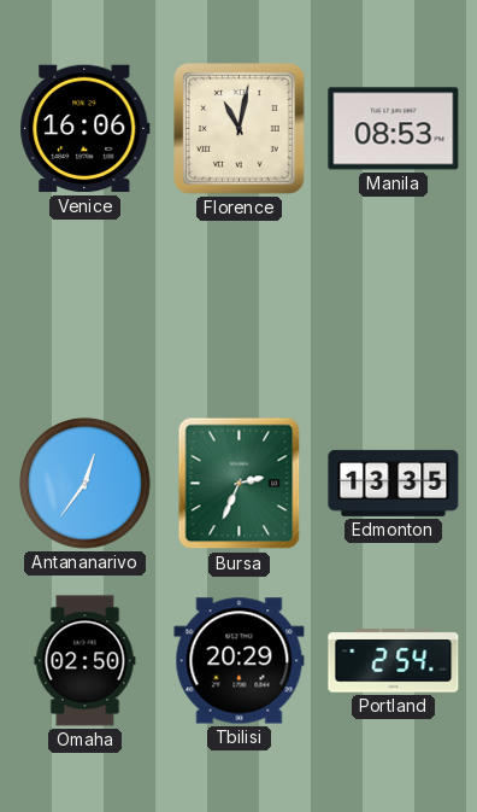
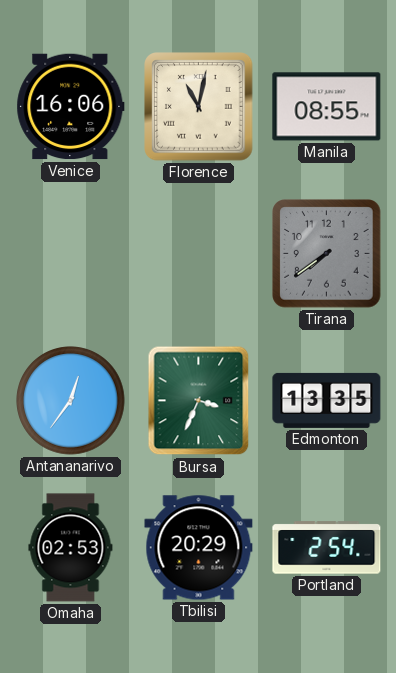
Manila: 08:53 -> 08:55
Tirana: none -> 7:39
Bursa: 2:34 -> 3:34
Omaha: 02:50 -> 02:53
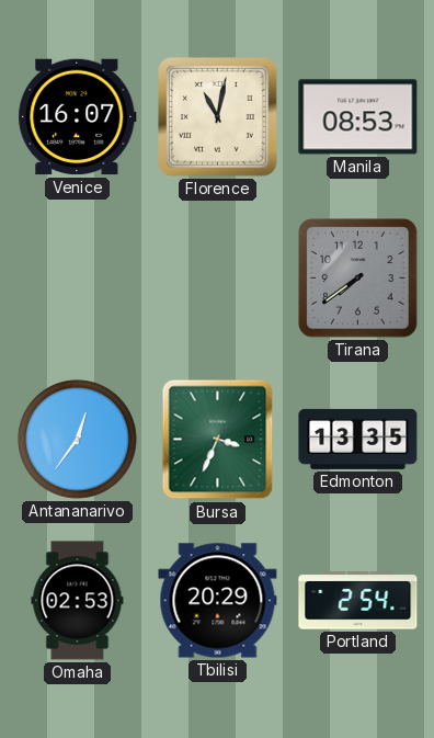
Venice: 16:06 -> 16:07
Manila: 08:55 -> 08:53
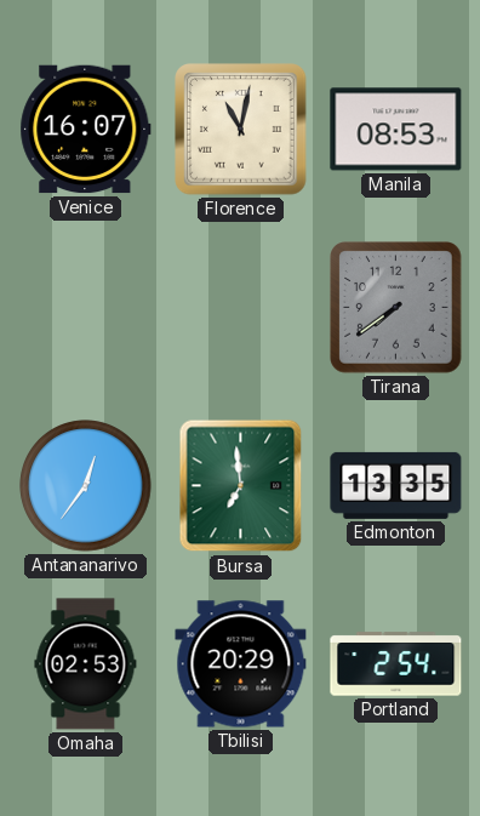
Bursa: 3:34 -> 6:59
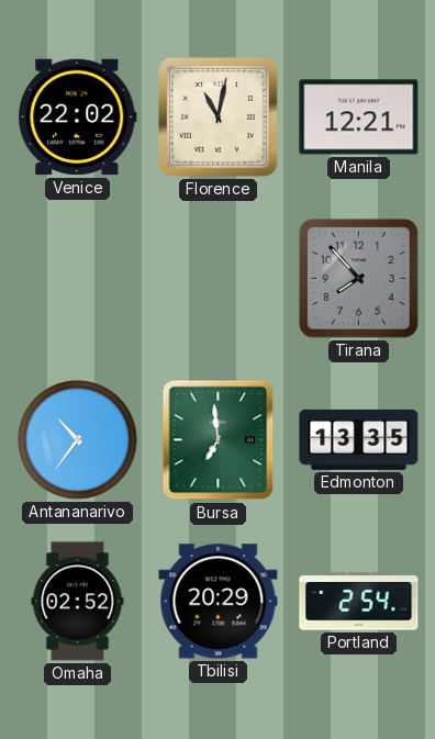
Venice: 16:07 -> 22:02
Manila: 08:53 -> 12:21
Tirana: 7:39 -> 7:53
Antananarivo: 12:36 -> 10:36
Omaha: 02:53 -> 02:52
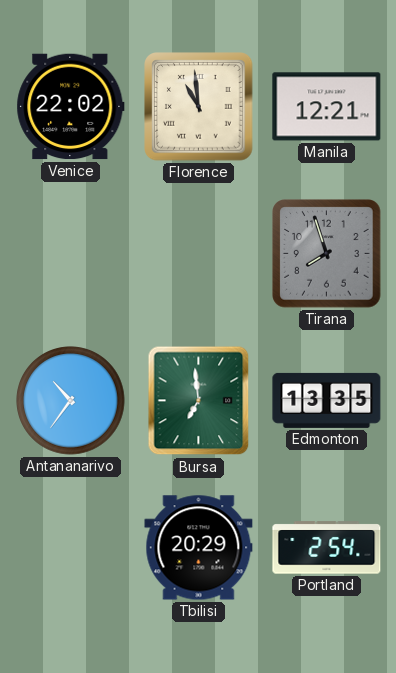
Florence: 11:02 -> 10:59
Tirana: 7:53 -> 7:57
Omaha: 02:52 -> none
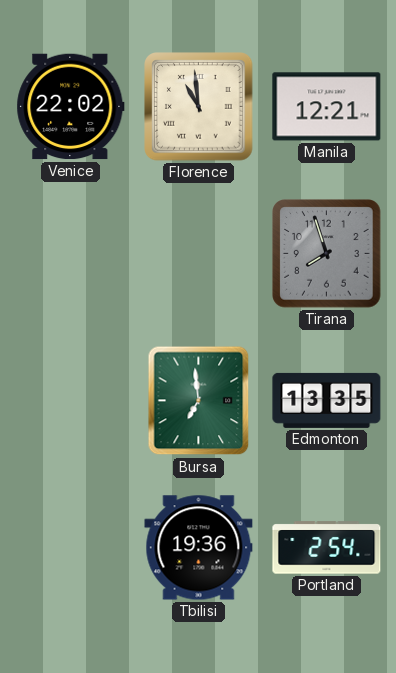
Antananarivo: 10:36 -> none
Tbilisi: 20:29 -> 19:36
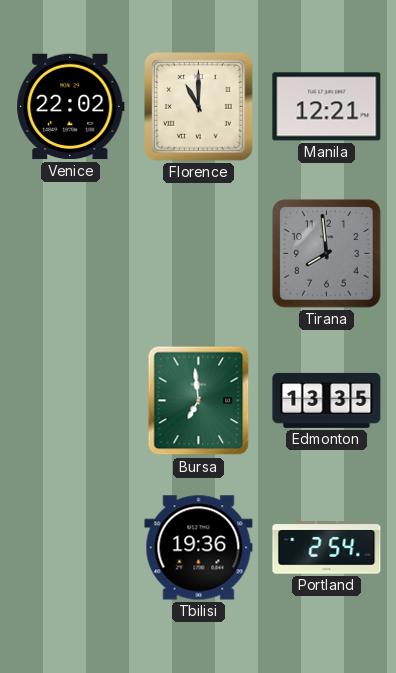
Florence: 10:59 -> 11:00
Tirana: 7:57 -> 7:59
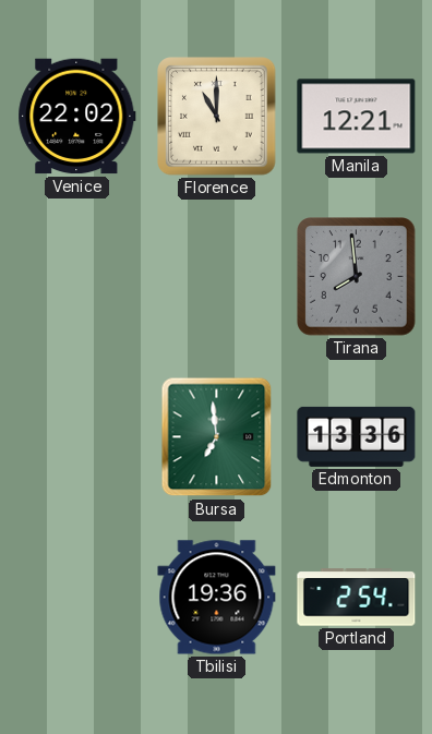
Edmonton: 13:35 -> 13:36
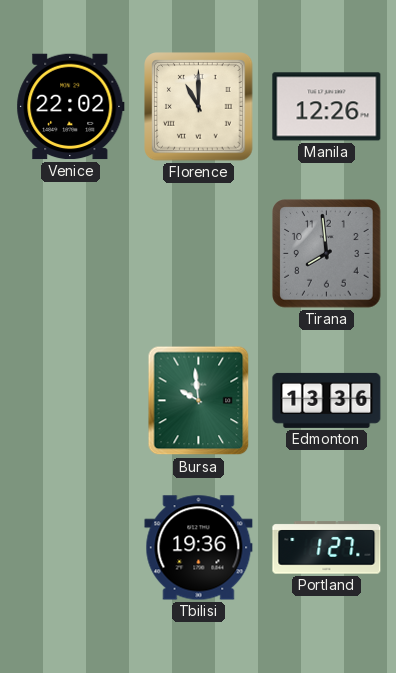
Manila: 12:21 -> 12:26
Bursa: 6:59 -> 9:59
Portland: 2:54 -> 1:27
